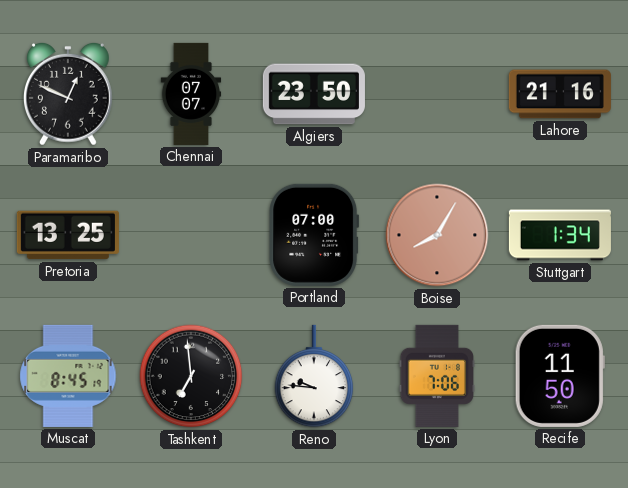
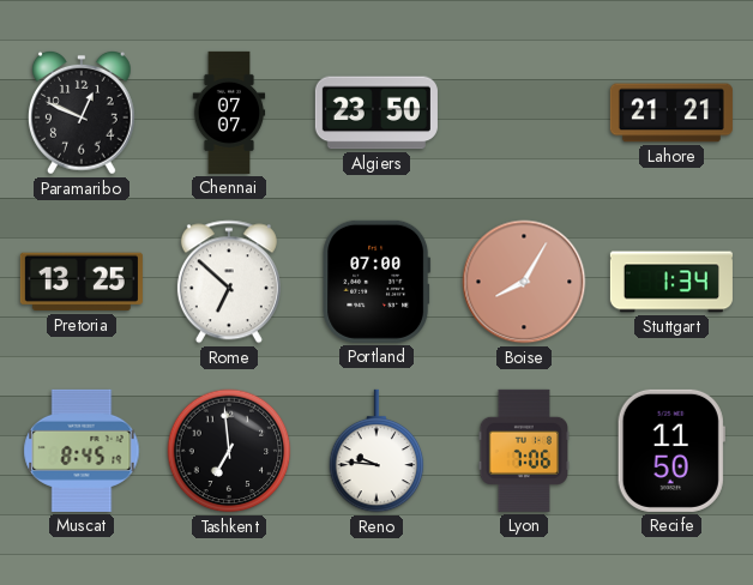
Lahore: 21:16 -> 21:21
Rome: none -> 6:52
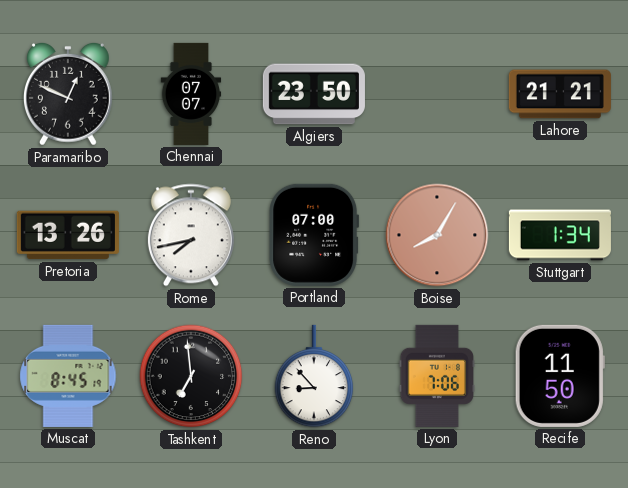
Pretoria: 13:25 -> 13:26
Rome: 6:52 -> 7:43
Reno: 9:46 -> 8:53
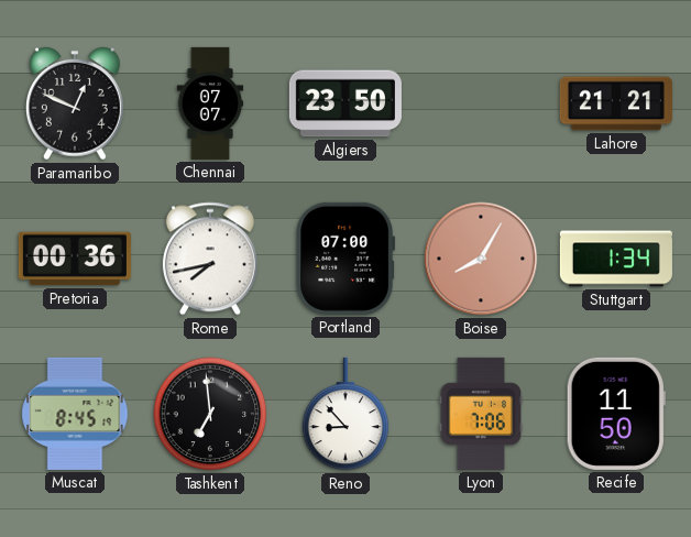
Pretoria: 13:26 -> 00:36
